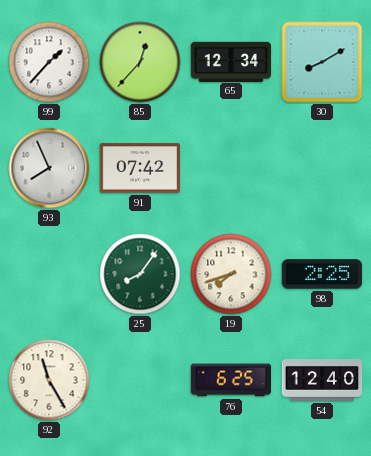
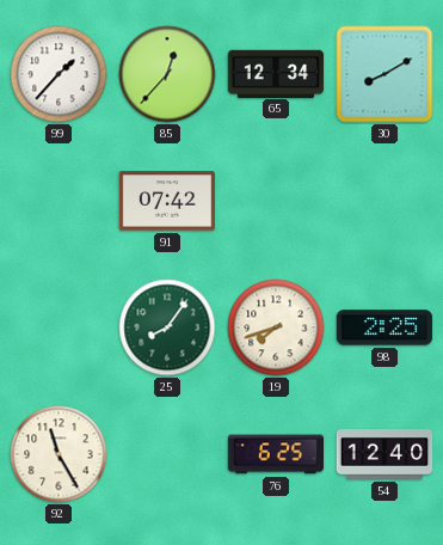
93: 7:56 -> none
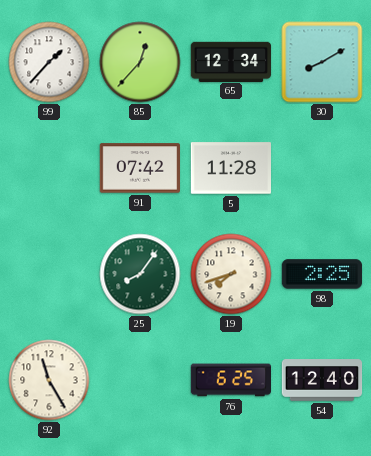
5: none -> 11:28
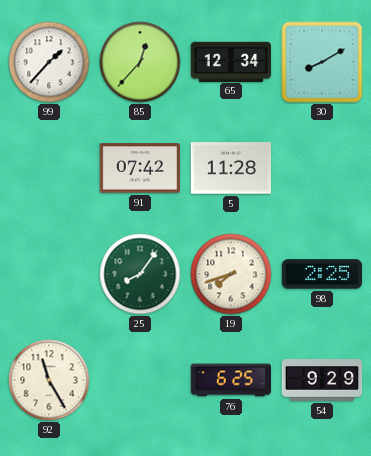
54: 12:40 -> 9:29
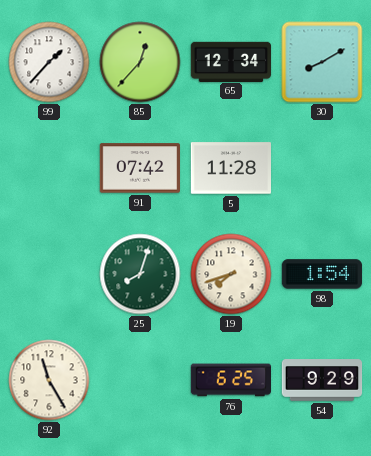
25: 8:06 -> 8:03
98: 2:25 -> 1:54
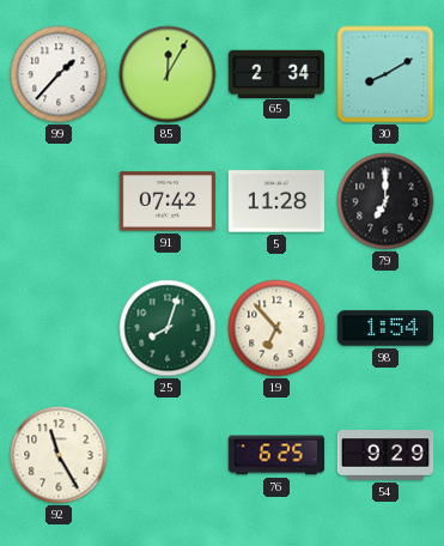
85: 12:37 -> 12:05
65: 12:34 -> 2:34
79: none -> 7:00
19: 7:42 -> 6:53
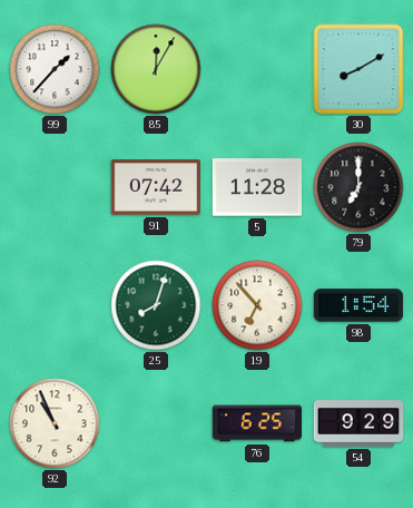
65: 2:34 -> none
92: 11:25 -> 10:56
